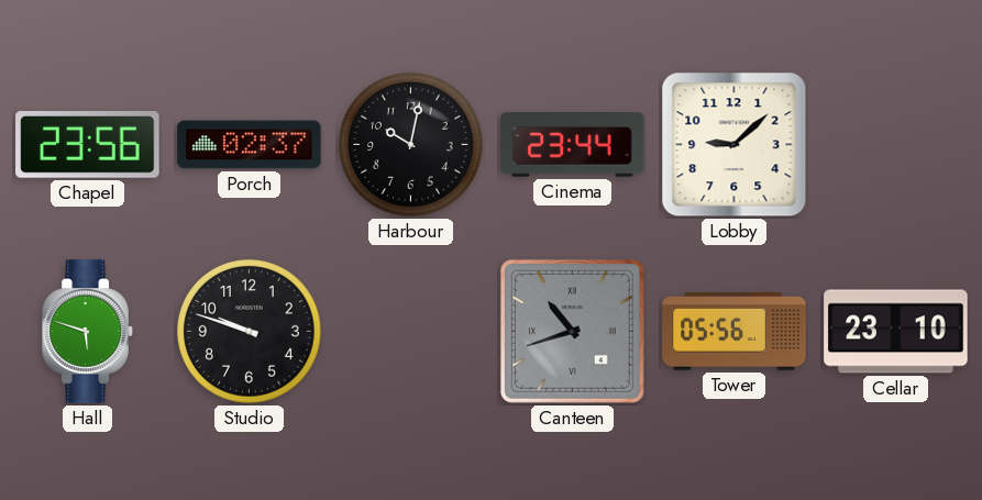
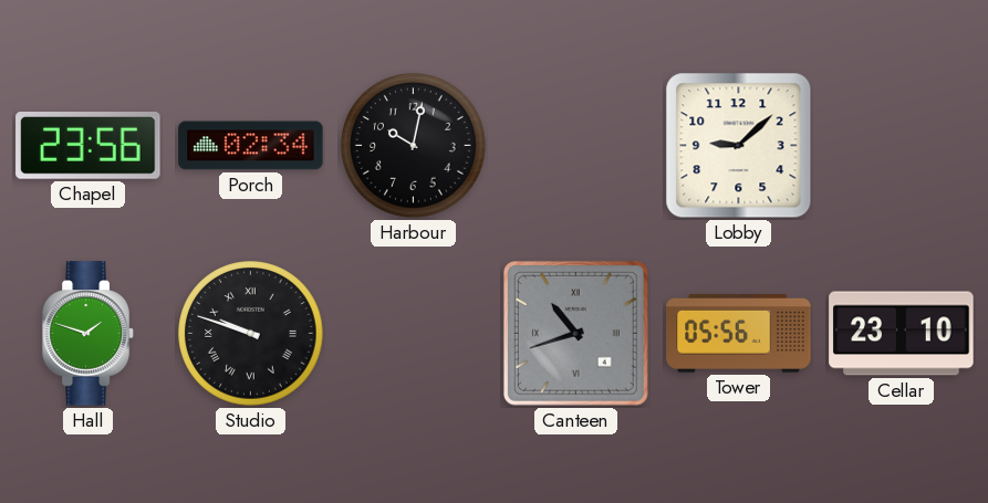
Porch: 02:37 -> 02:34
Cinema: 23:44 -> none
Hall: 5:48 -> 1:48
Studio numerals: Arabic -> Roman
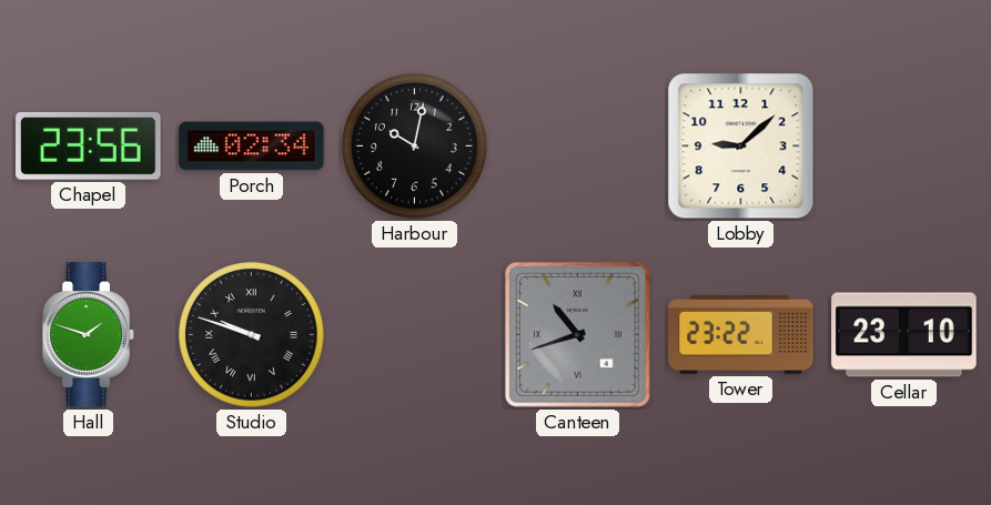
Tower: 05:56 -> 23:22
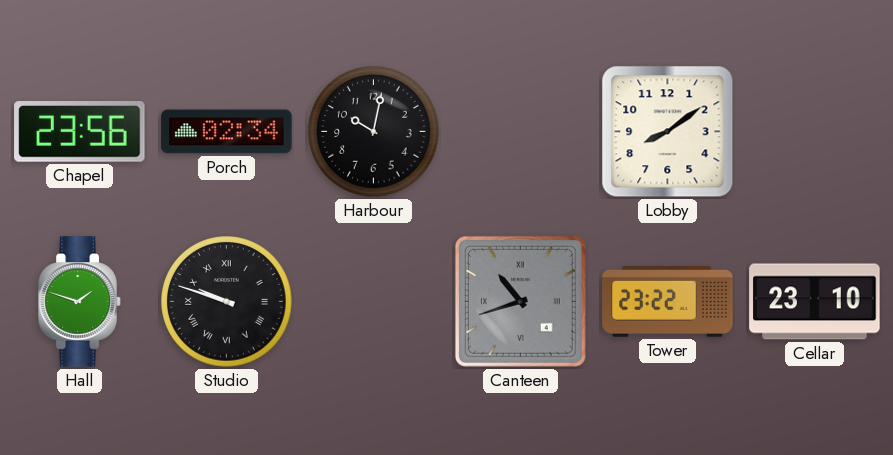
Lobby: 9:08 -> 8:09
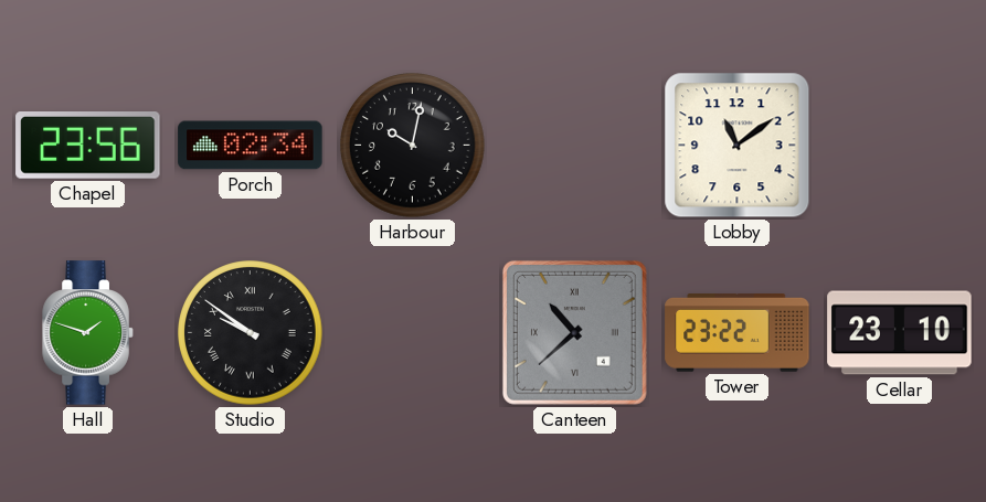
Lobby: 8:09 -> 11:09
Studio: 9:48 -> 9:51
Canteen: 10:42 -> 10:38
